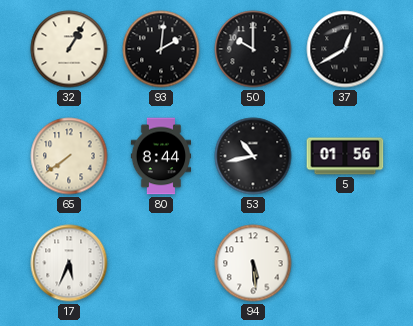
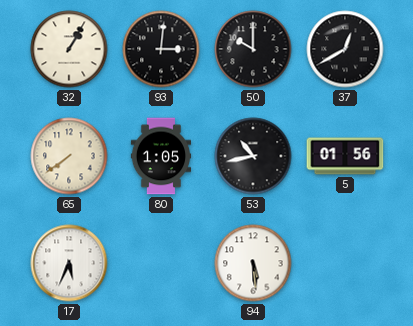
93: 2:01 -> 3:01
80: 8:44 -> 1:05
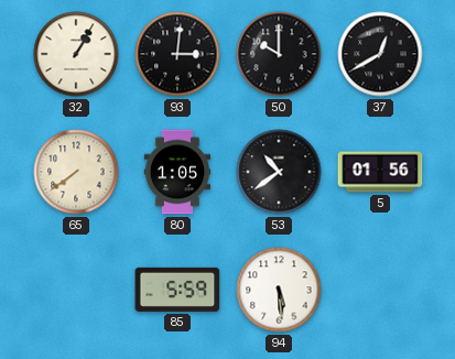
53: 10:43 -> 10:39
17: 5:34 -> none
85: none -> 5:59
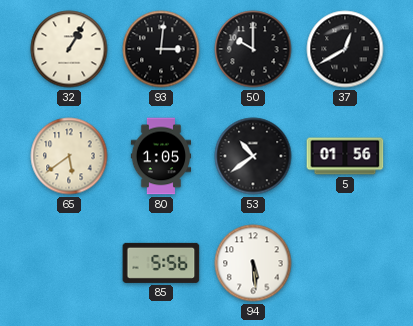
65: 7:39 -> 5:39
85: 5:59 -> 5:56
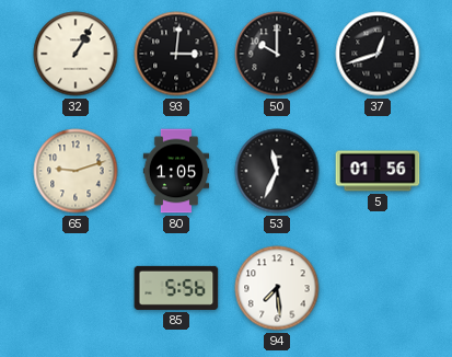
37: 12:40 -> 12:42
65: 5:39 -> 9:12
53: 10:39 -> 11:34
94: 5:29 -> 7:29
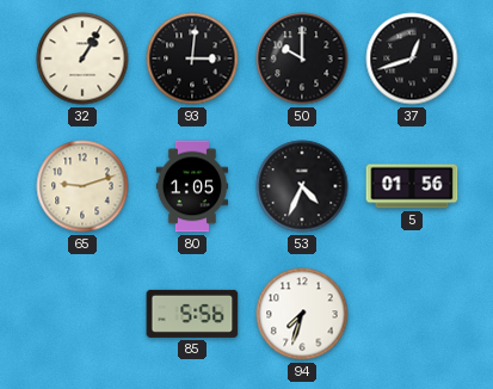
53: 11:34 -> 4:34
94: 7:29 -> 7:33
